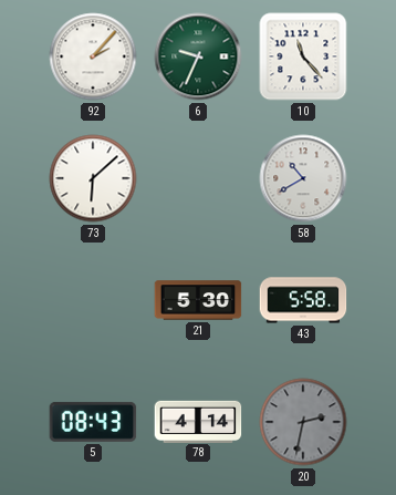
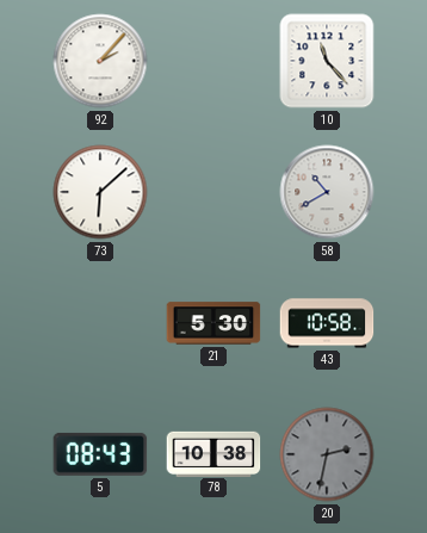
6: 9:34 -> none
43: 5:58 -> 10:58
78: 4:14 -> 10:38
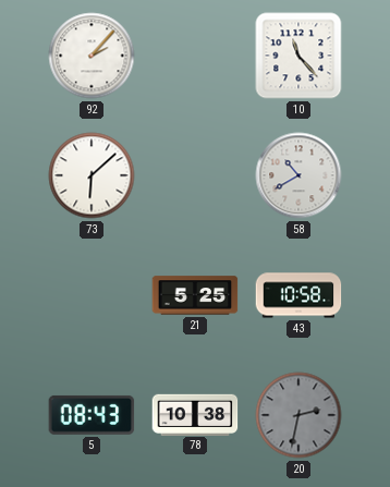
21: 5:30 -> 5:25
